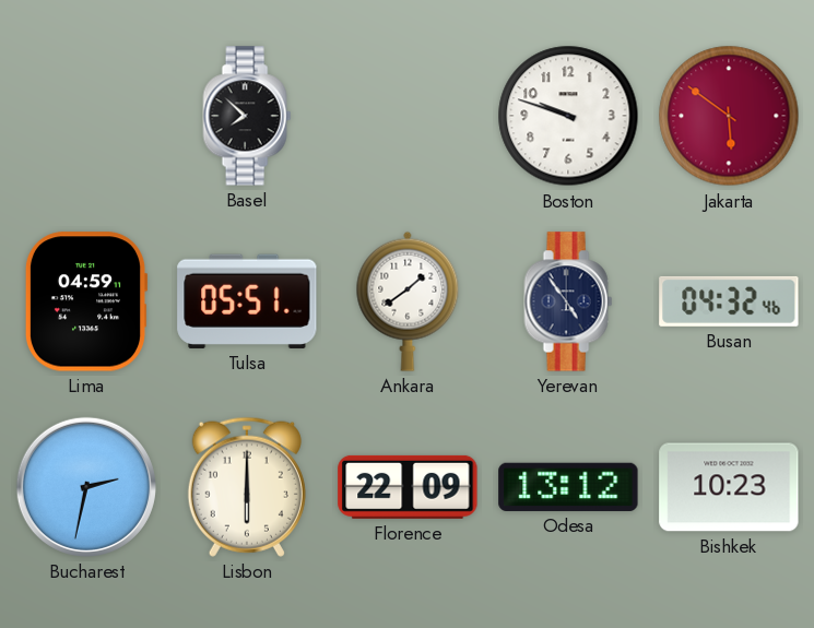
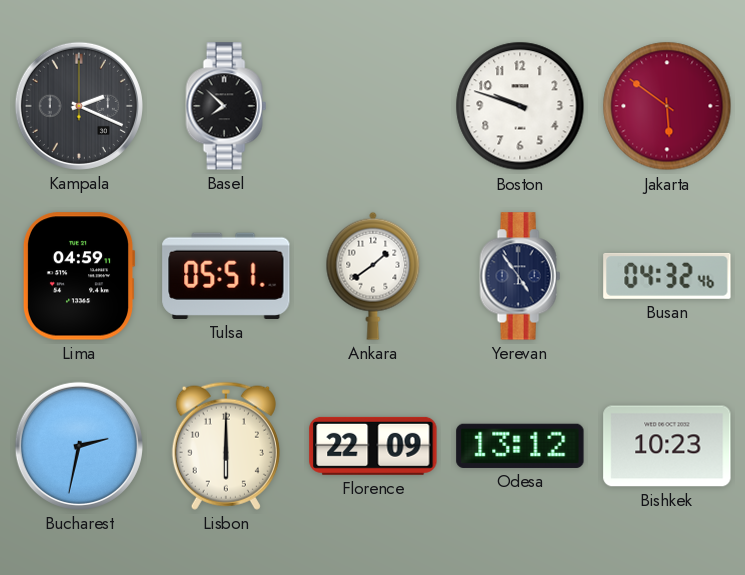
Kampala: none -> 2:19
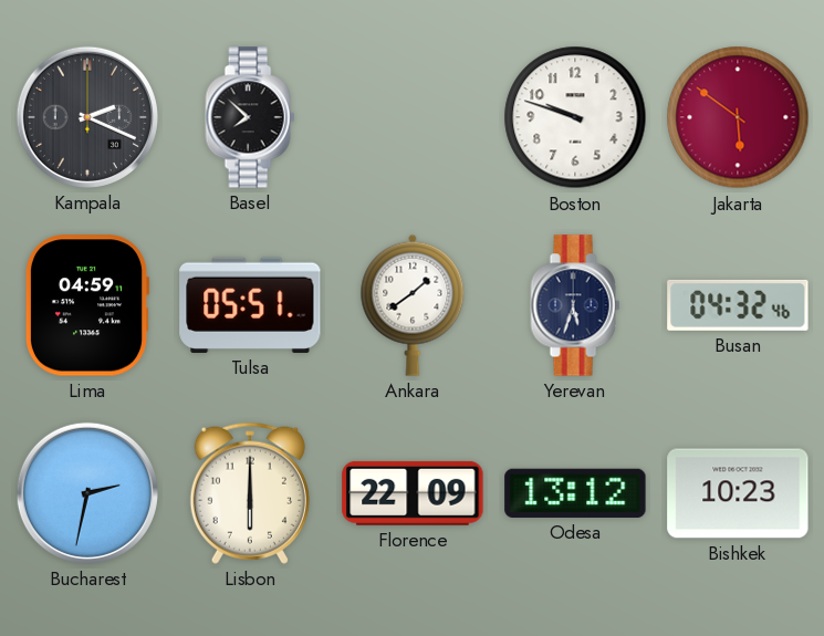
Yerevan: 4:54 -> 5:33
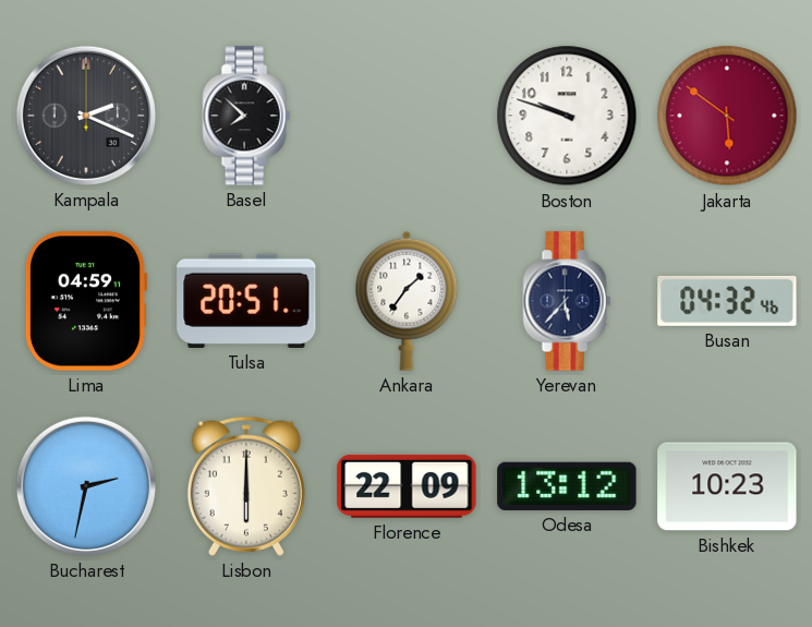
Tulsa: 05:51 -> 20:51
Ankara: 1:39 -> 1:36
Yerevan: 5:33 -> 5:37
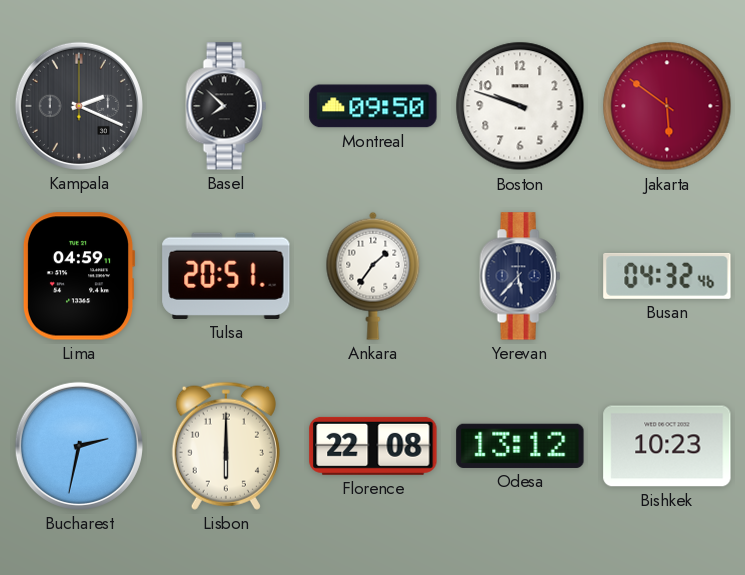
Montreal: none -> 09:50
Florence: 22:09 -> 22:08
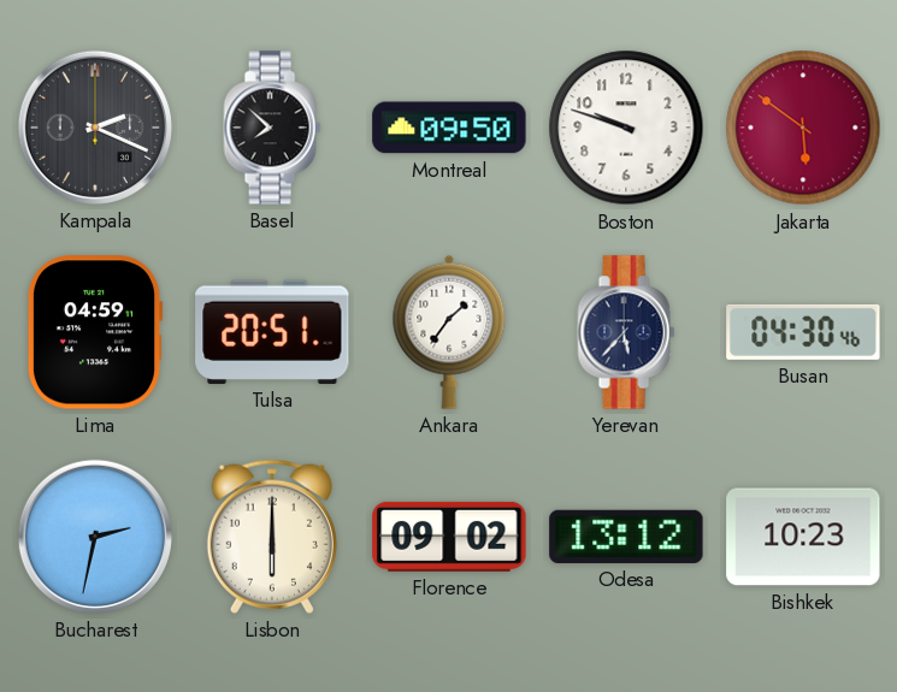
Busan: 04:32 -> 04:30
Florence: 22:08 -> 09:02
